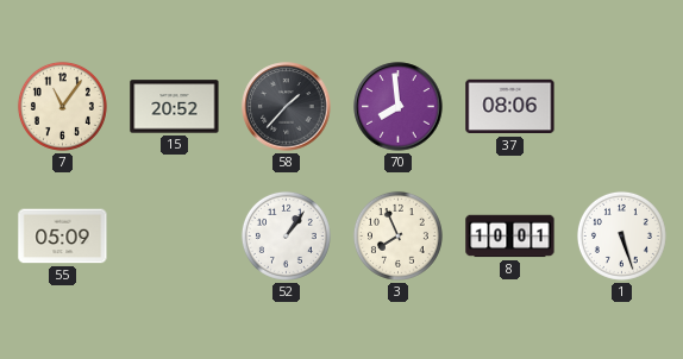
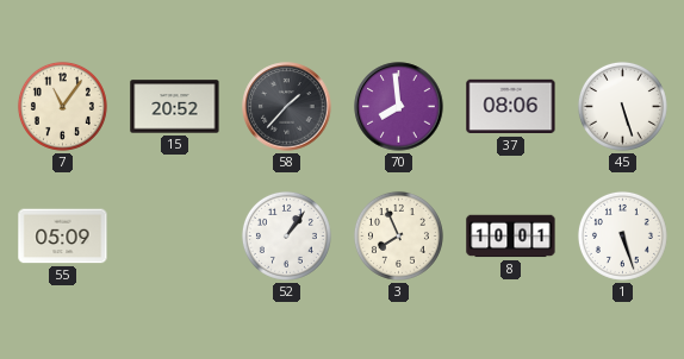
45: none -> 5:27
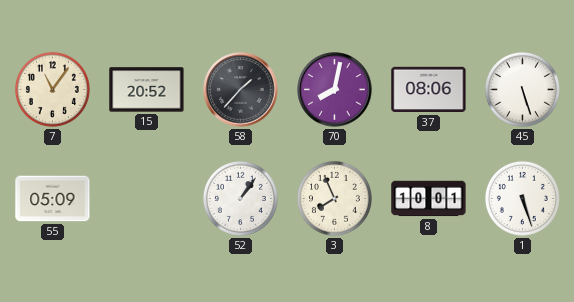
70: 7:59 -> 8:02
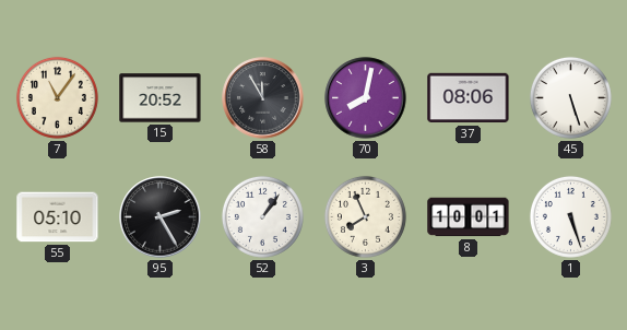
58: 1:37 -> 11:55
55: 05:09 -> 05:10
95: none -> 2:25
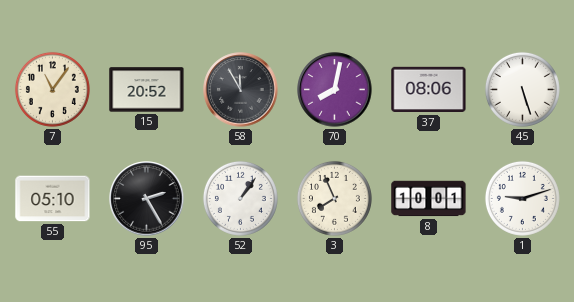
1: 5:27 -> 9:12
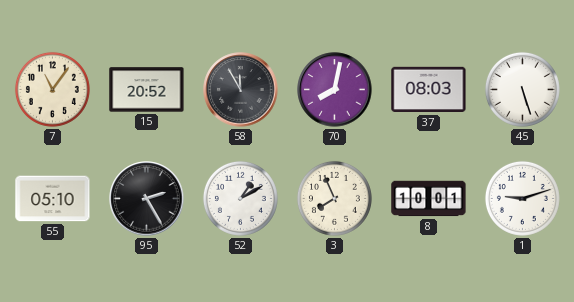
37: 08:06 -> 08:03
52: 1:06 -> 1:10
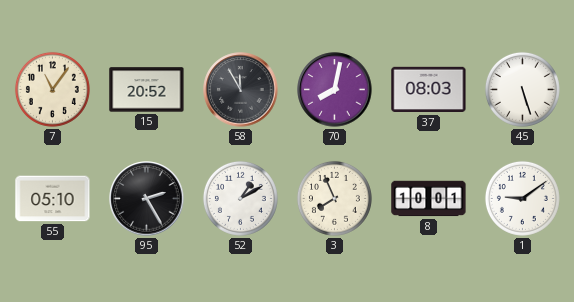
1: 9:12 -> 9:09
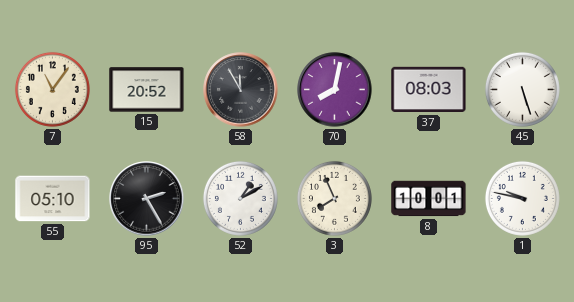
1: 9:09 -> 9:47
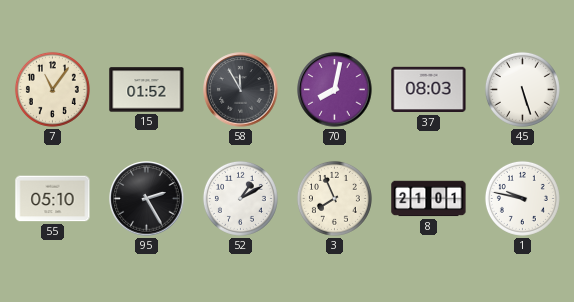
15: 20:52 -> 01:52
8: 10:01 -> 21:01
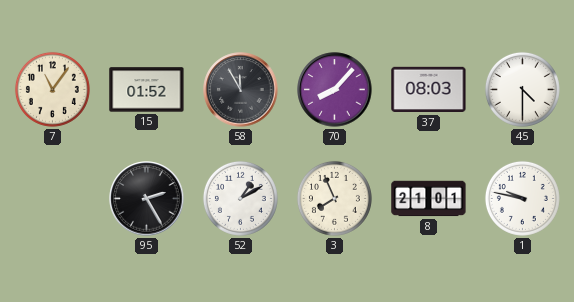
70: 8:02 -> 8:07
45: 5:27 -> 4:30
55: 05:10 -> none
